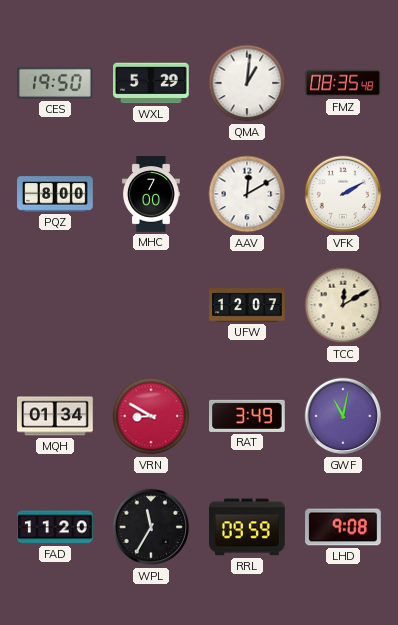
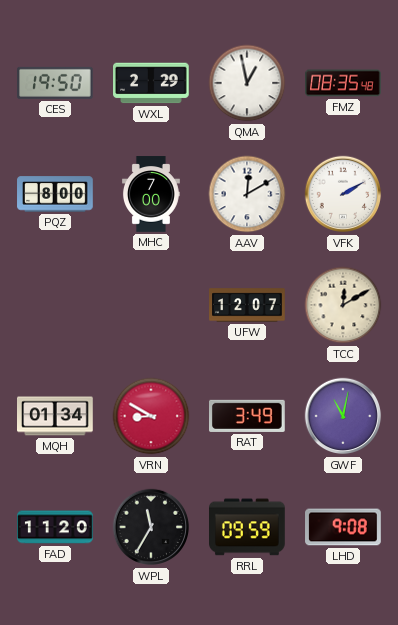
WXL: 5:29 -> 2:29
QMA: 1:01 -> 12:58
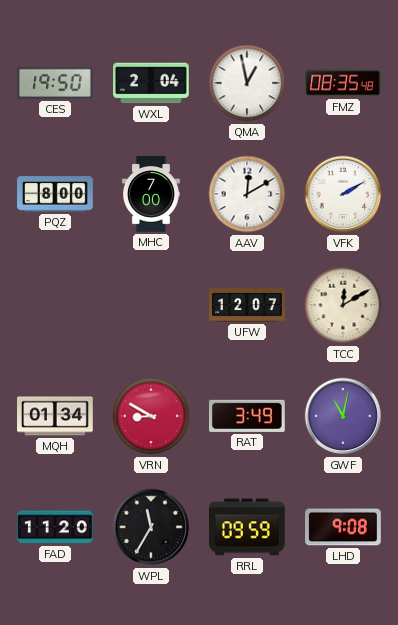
WXL: 2:29 -> 2:04
